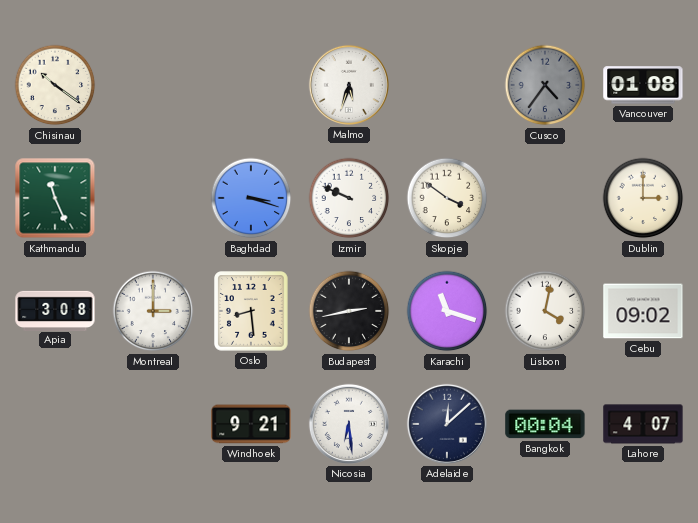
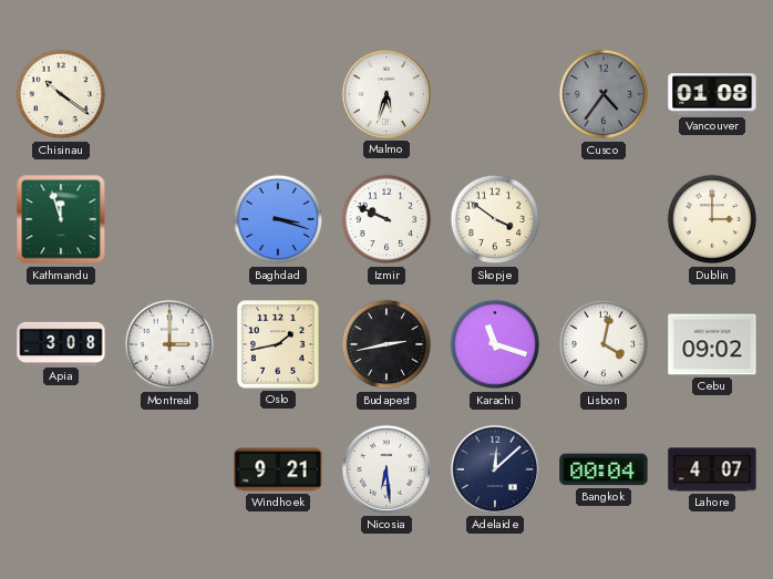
Kathmandu: 11:26 -> 11:57
Oslo: 8:29 -> 1:43
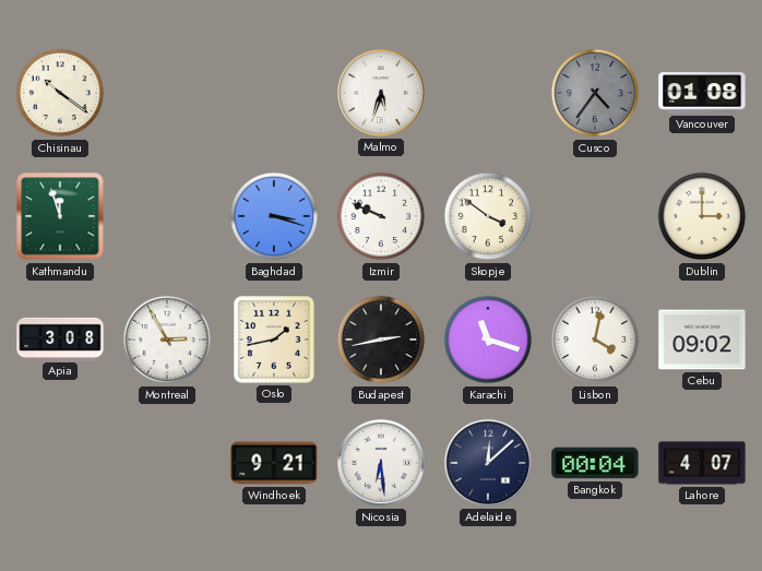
Montreal: 3:00 -> 2:55
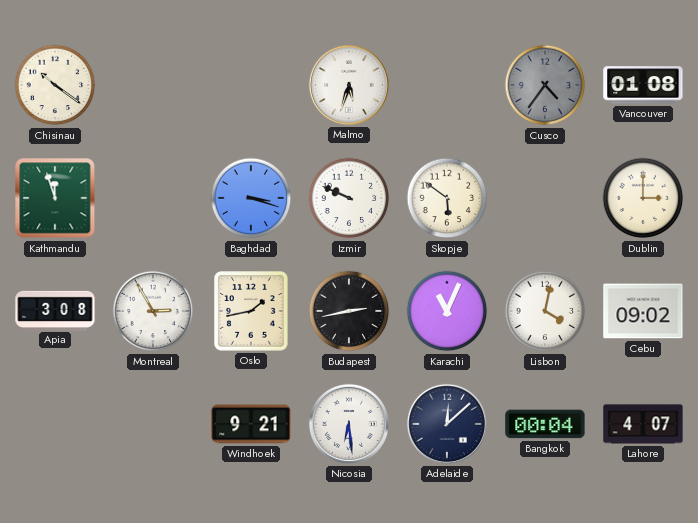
Skopje: 3:51 -> 5:51
Karachi: 11:18 -> 11:04
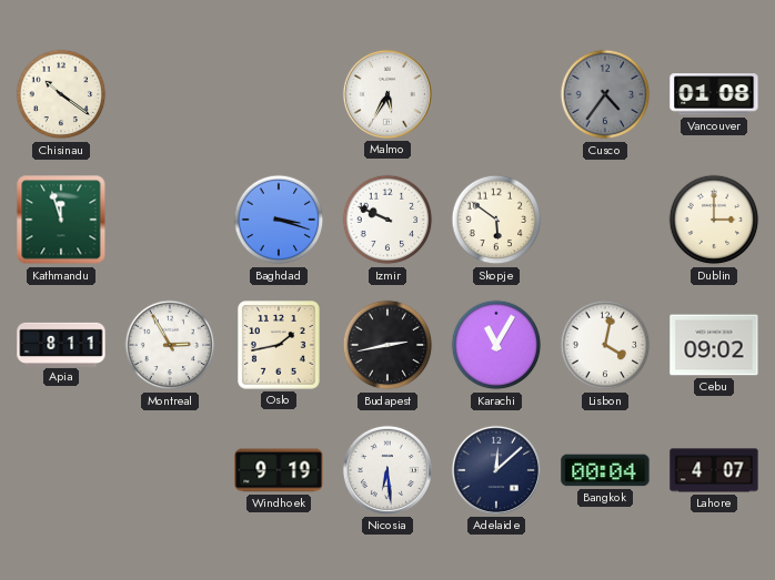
Malmo: 5:33 -> 5:35
Apia: 3:08 -> 8:11
Karachi: 11:04 -> 11:05
Windhoek: 9:21 -> 9:19
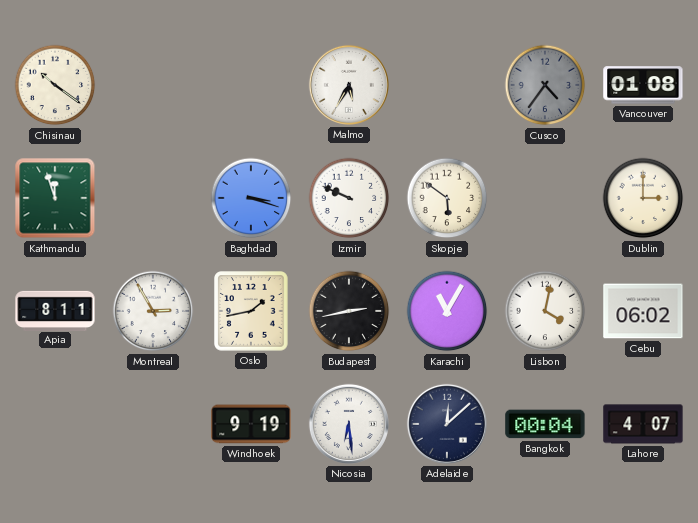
Cebu: 09:02 -> 06:02
